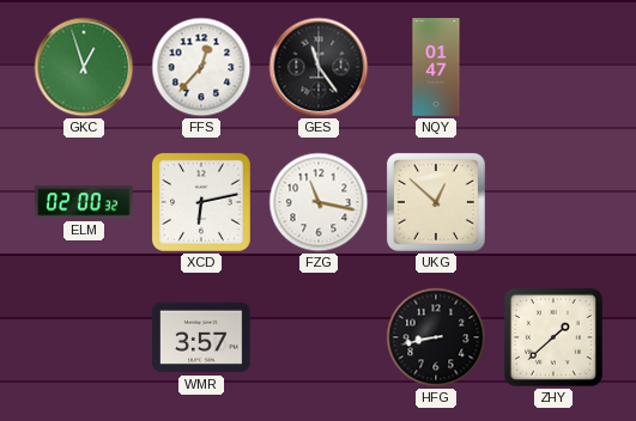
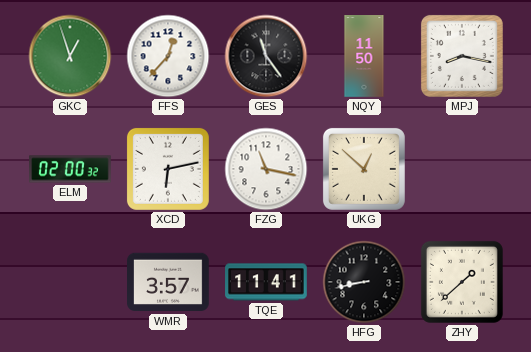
NQY: 01:47 -> 11:50
MPJ: none -> 8:17
TQE: none -> 11:41
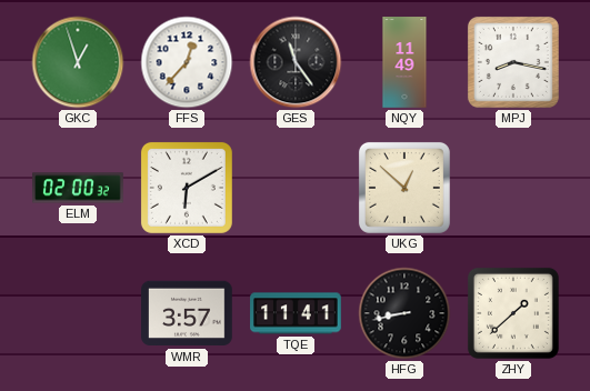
NQY: 11:50 -> 11:49
XCD: 6:13 -> 6:10
FZG: 11:17 -> none
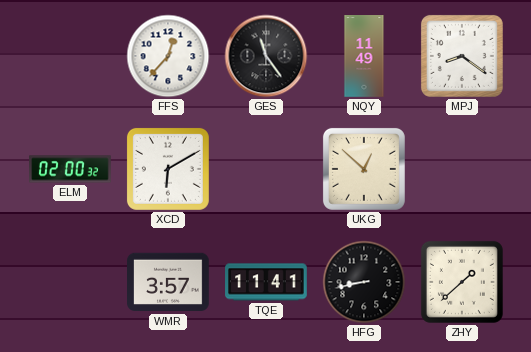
GKC: 12:57 -> none
MPJ: 8:17 -> 8:21
